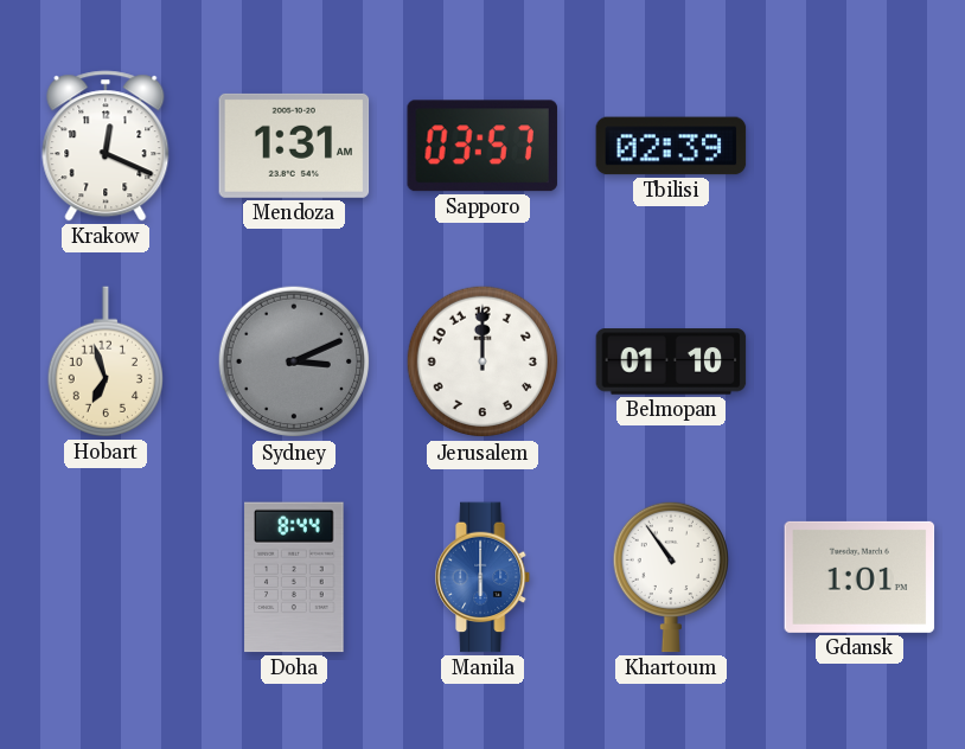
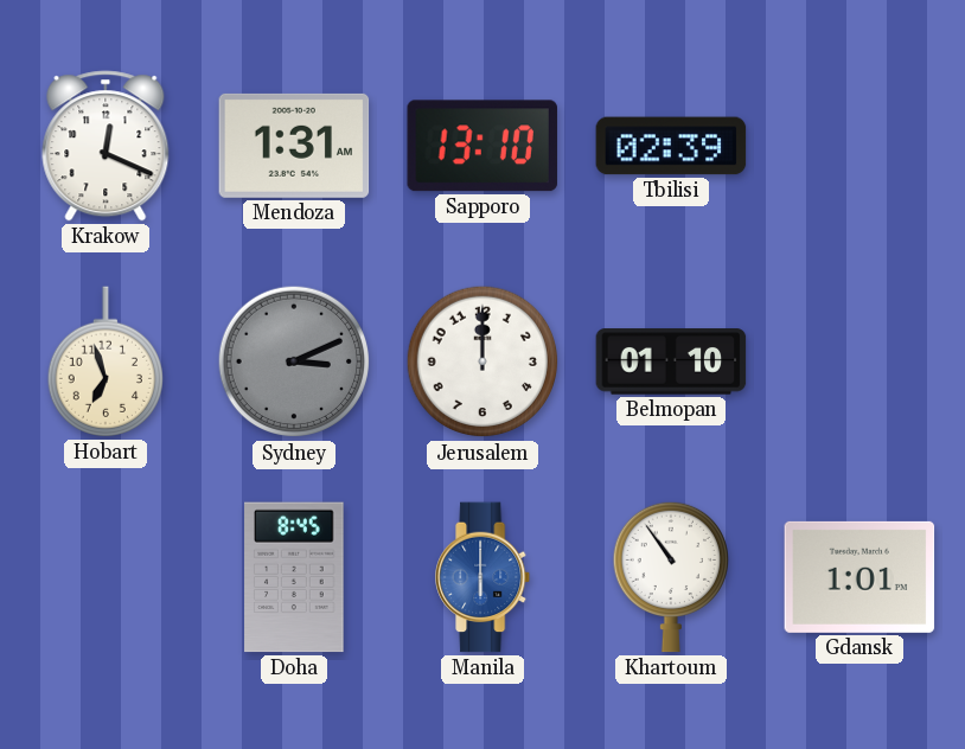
Sapporo: 03:57 -> 13:10
Doha: 8:44 -> 8:45
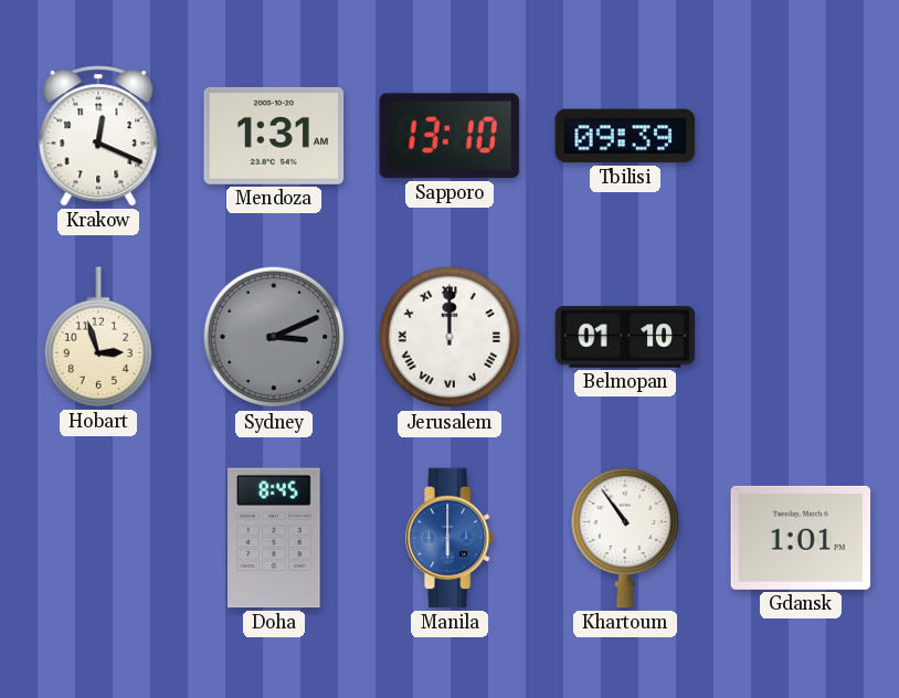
Tbilisi: 02:39 -> 09:39
Hobart: 6:57 -> 2:57
Jerusalem numerals: Arabic -> Roman
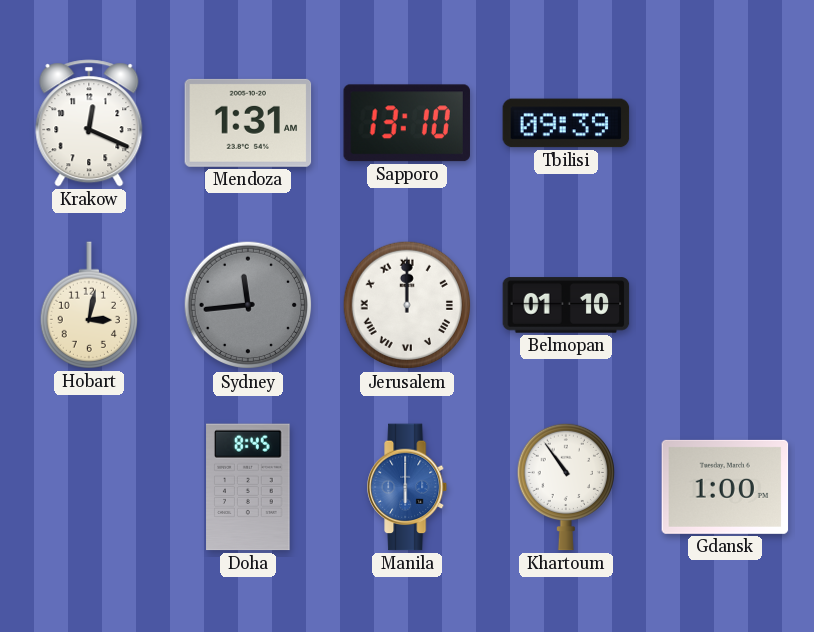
Hobart: 2:57 -> 3:02
Sydney: 3:11 -> 11:44
Gdansk: 1:01 -> 1:00
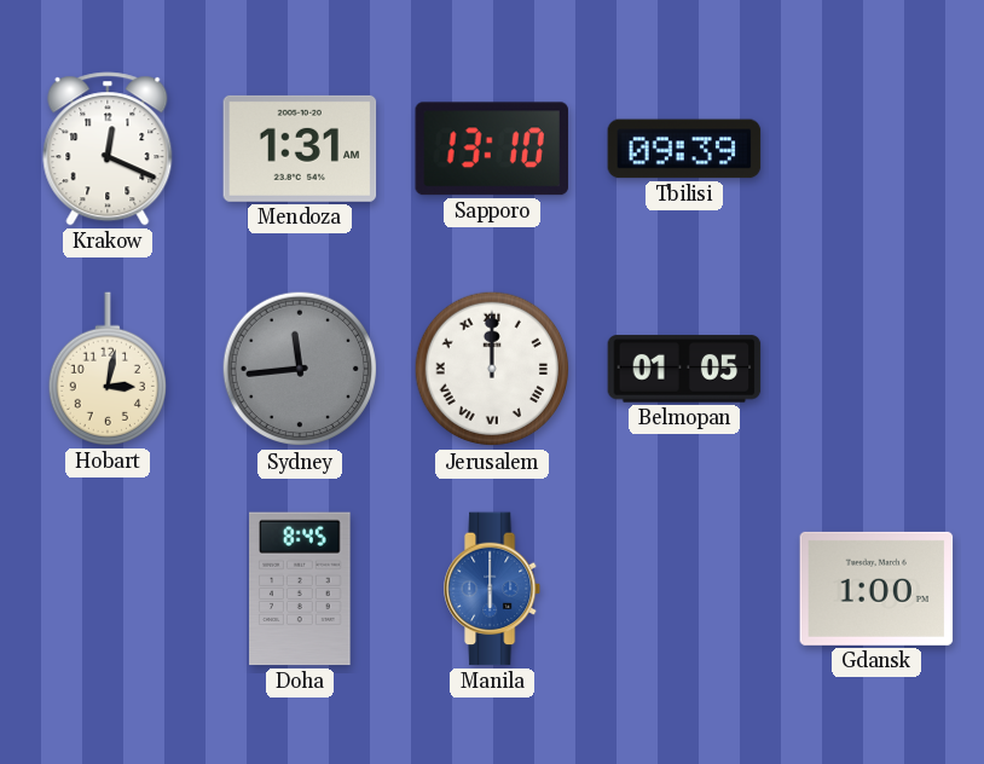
Belmopan: 01:10 -> 01:05
Khartoum: 10:54 -> none
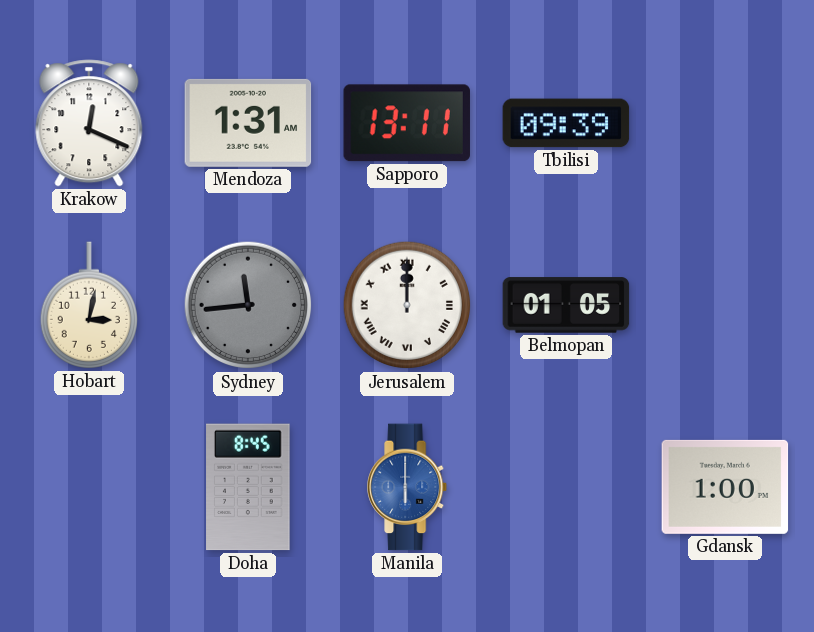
Sapporo: 13:10 -> 13:11
